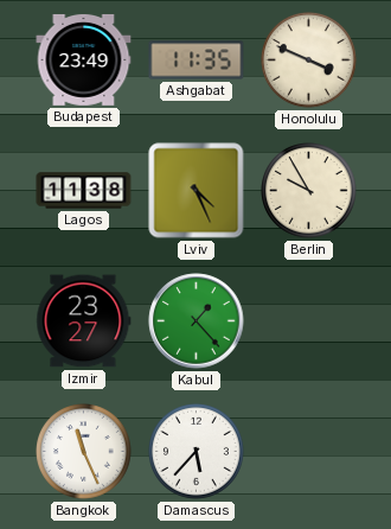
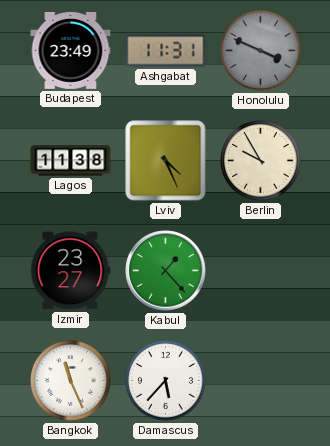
Ashgabat: 11:35 -> 11:31
Honolulu dial: cream -> grey
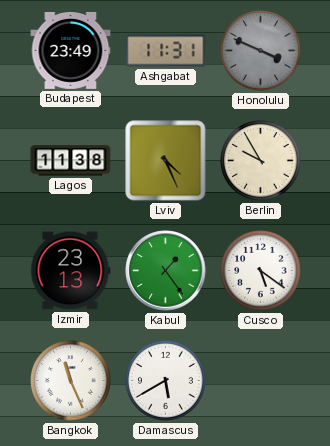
Izmir: 23:27 -> 23:13
Kabul: 1:23 -> 1:24
Cusco: none -> 5:21
Damascus: 5:37 -> 5:40
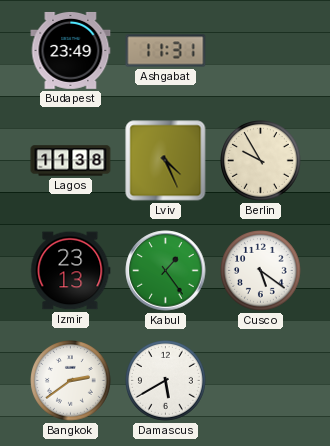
Honolulu: 3:49 -> none
Bangkok: 11:26 -> 2:39
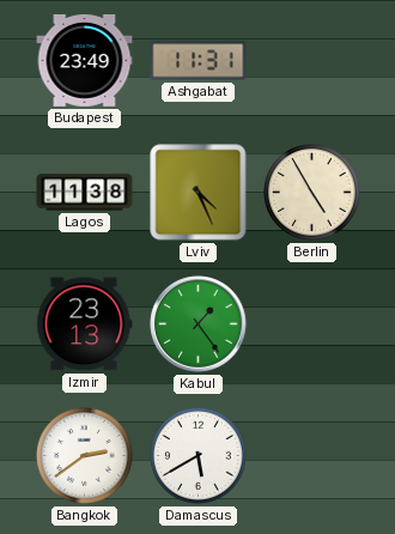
Berlin: 9:55 -> 4:55
Cusco: 5:21 -> none
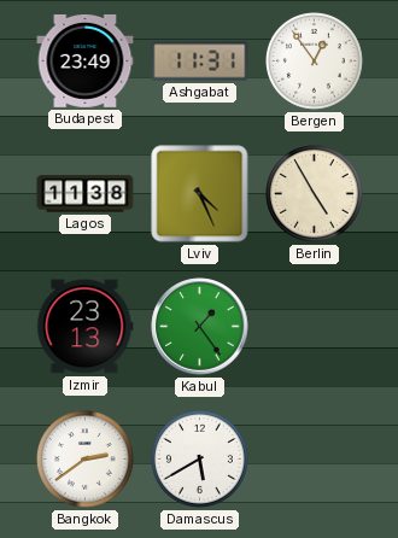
Bergen: none -> 12:54
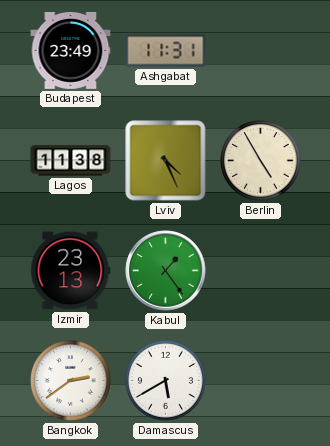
Bergen: 12:54 -> none
